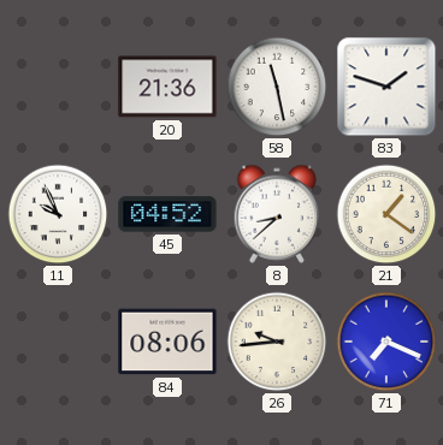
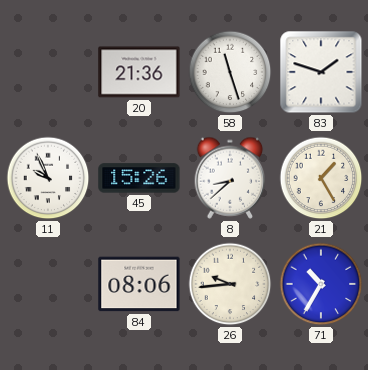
58: 11:28 -> 11:27
45: 04:52 -> 15:26
21: 1:21 -> 1:25
71: 7:19 -> 10:35
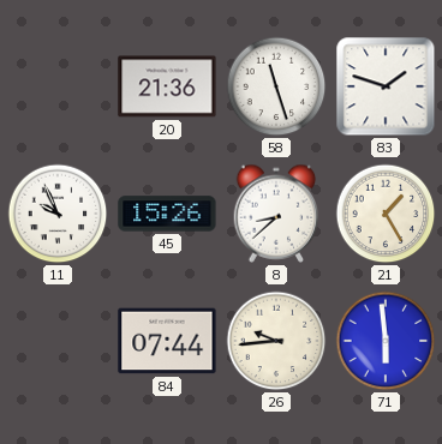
84: 08:06 -> 07:44
71: 10:35 -> 5:59
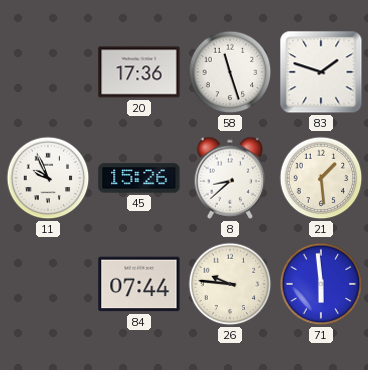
20: 21:36 -> 17:36
21: 1:25 -> 1:29
26: 9:44 -> 9:46
